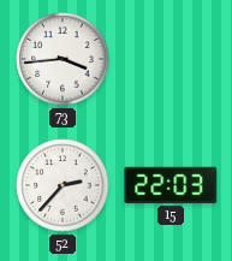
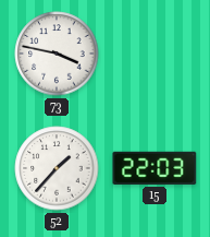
73: 3:44 -> 3:47
52: 2:37 -> 1:37
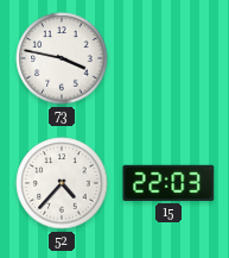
52: 1:37 -> 4:37
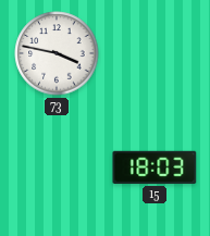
52: 4:37 -> none
15: 22:03 -> 18:03
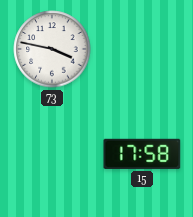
15: 18:03 -> 17:58
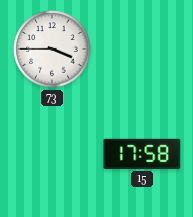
73: 3:47 -> 3:45
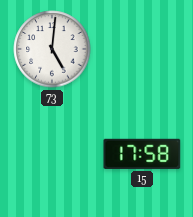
73: 3:45 -> 5:01
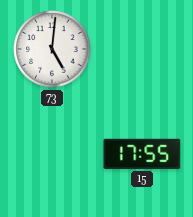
15: 17:58 -> 17:55
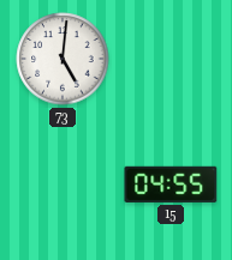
15: 17:55 -> 04:55
